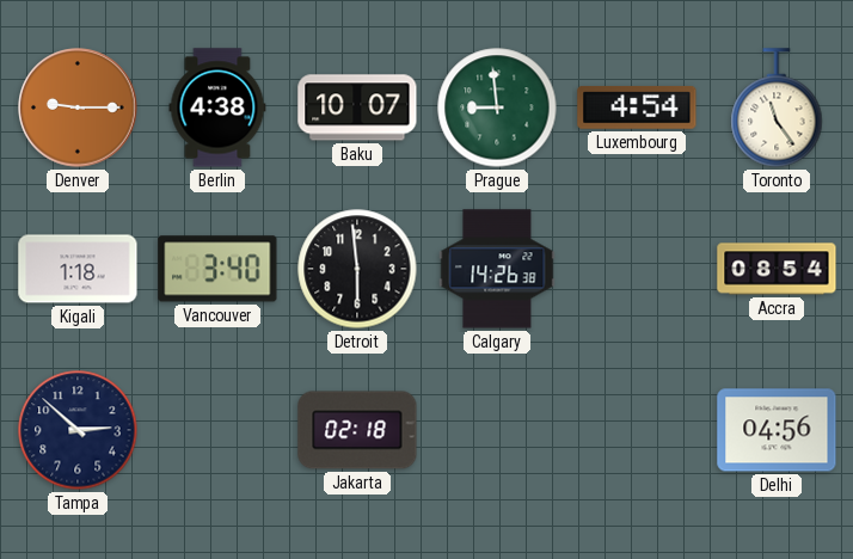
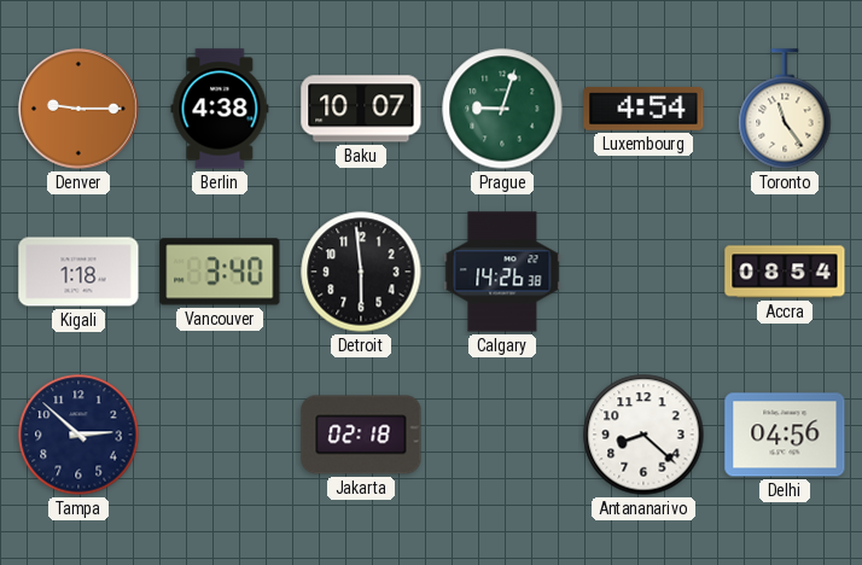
Prague: 8:59 -> 9:03
Antananarivo: none -> 8:22
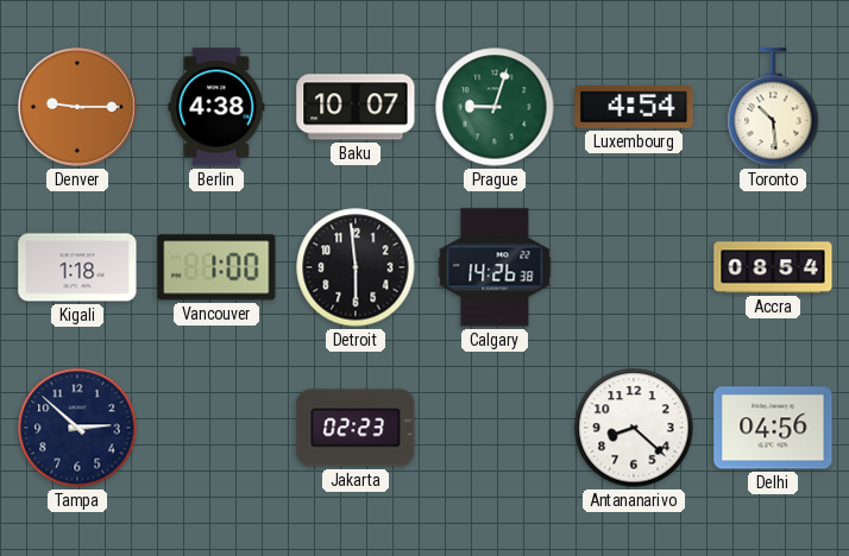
Toronto: 11:24 -> 10:29
Vancouver: 3:40 -> 1:00
Jakarta: 02:18 -> 02:23
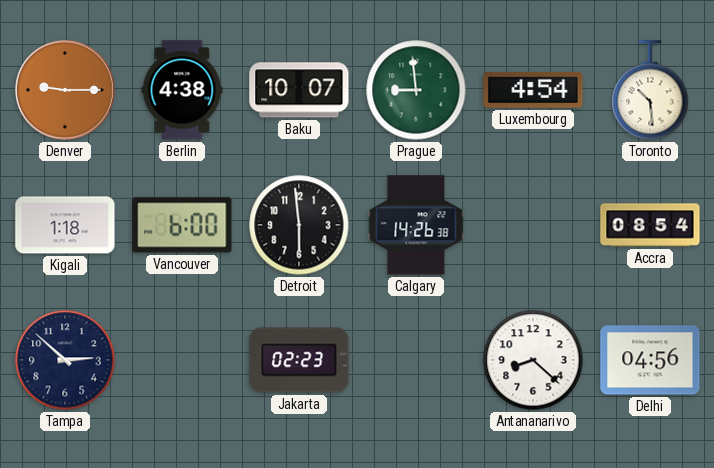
Prague: 9:03 -> 8:59
Vancouver: 1:00 -> 6:00
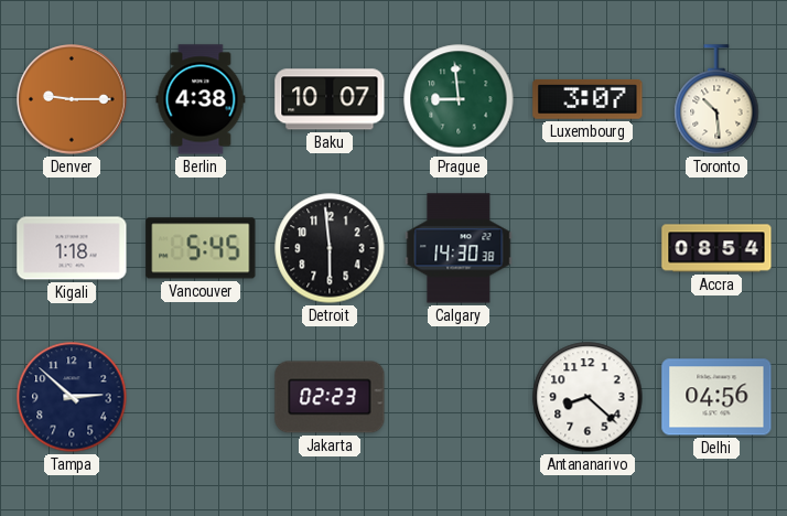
Luxembourg: 4:54 -> 3:07
Vancouver: 6:00 -> 5:45
Calgary: 14:26 -> 14:30
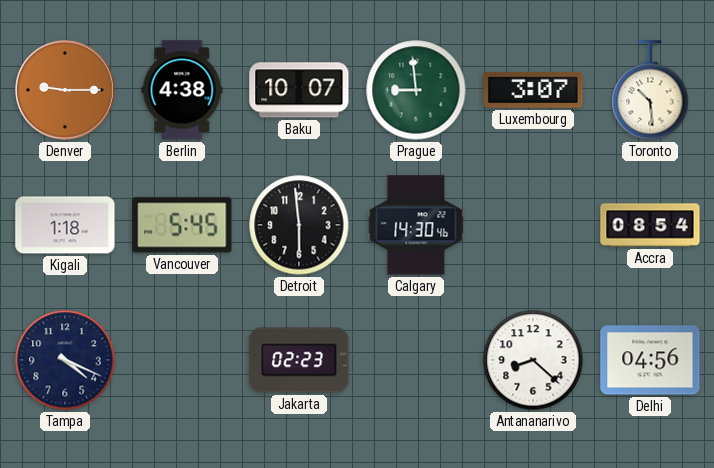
Calgary: 14:30:38 -> 14:30:46
Tampa: 2:52 -> 4:19
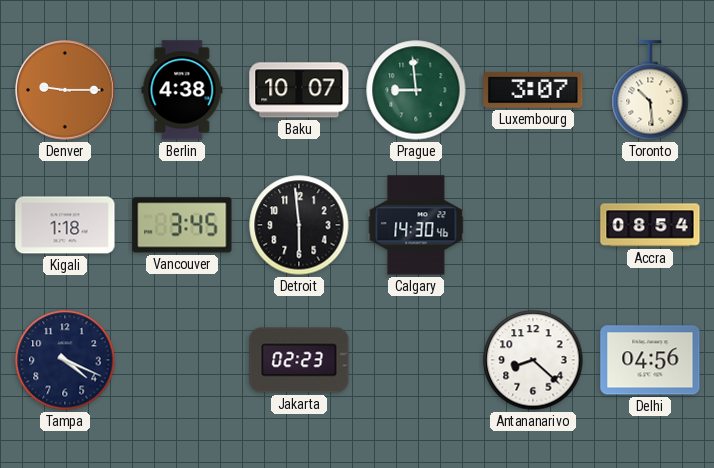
Vancouver: 5:45 -> 3:45
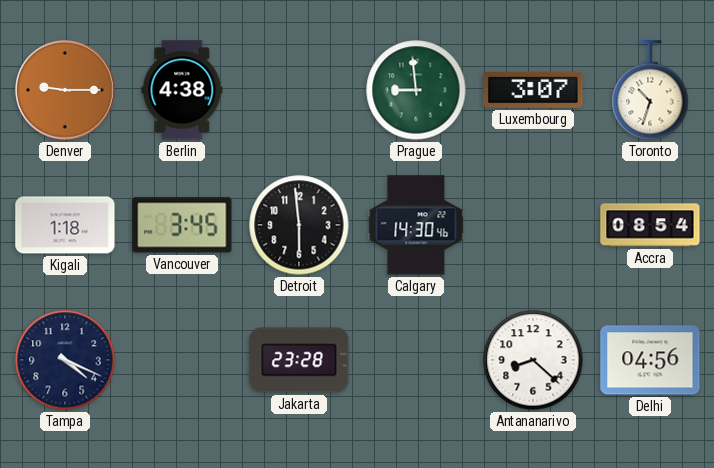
Baku: 10:07 -> none
Toronto: 10:29 -> 10:33
Jakarta: 02:23 -> 23:28
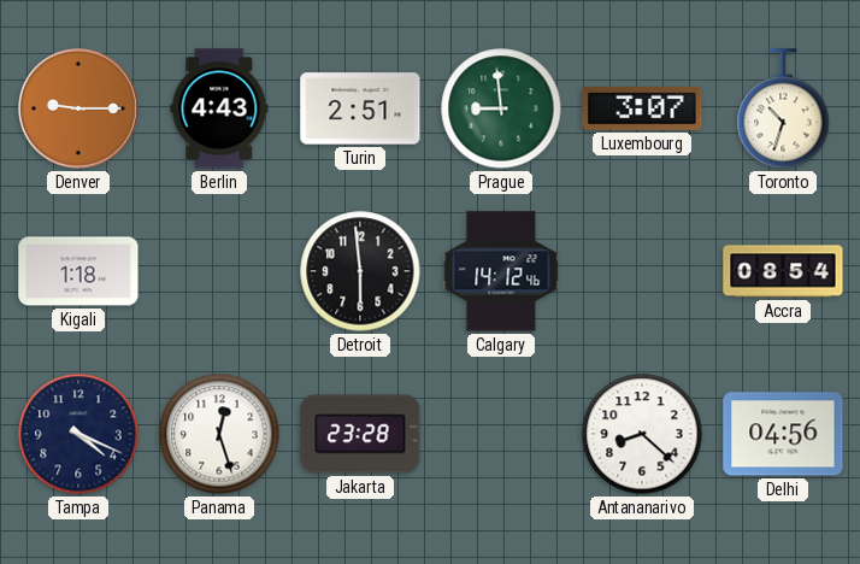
Berlin: 4:38 -> 4:43
Turin: none -> 2:51
Vancouver: 3:45 -> none
Calgary: 14:30 -> 14:12
Panama: none -> 12:27
